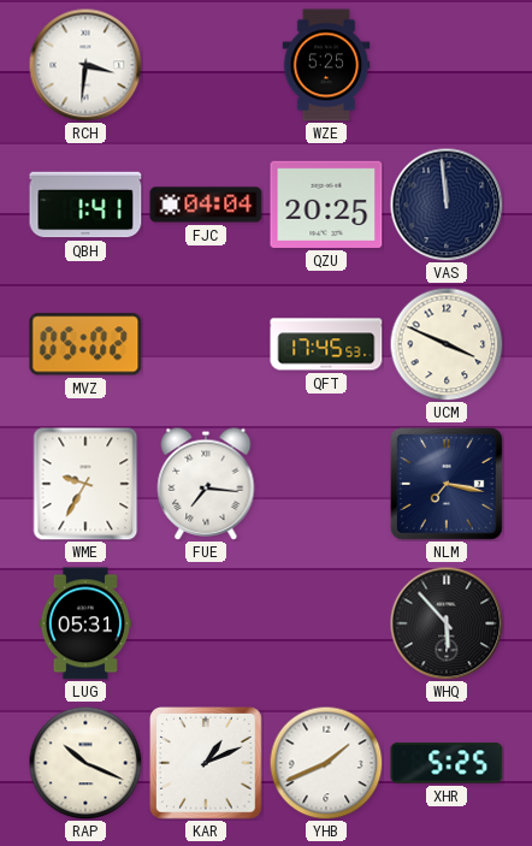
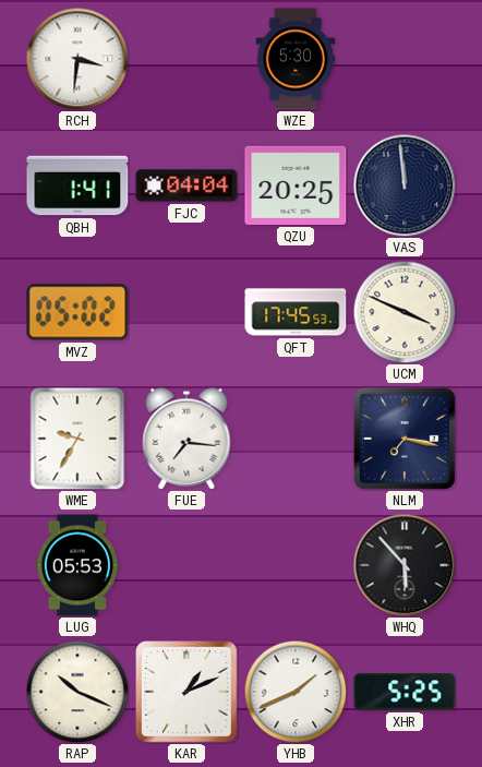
WZE: 5:25 -> 5:30
LUG: 05:31 -> 05:53
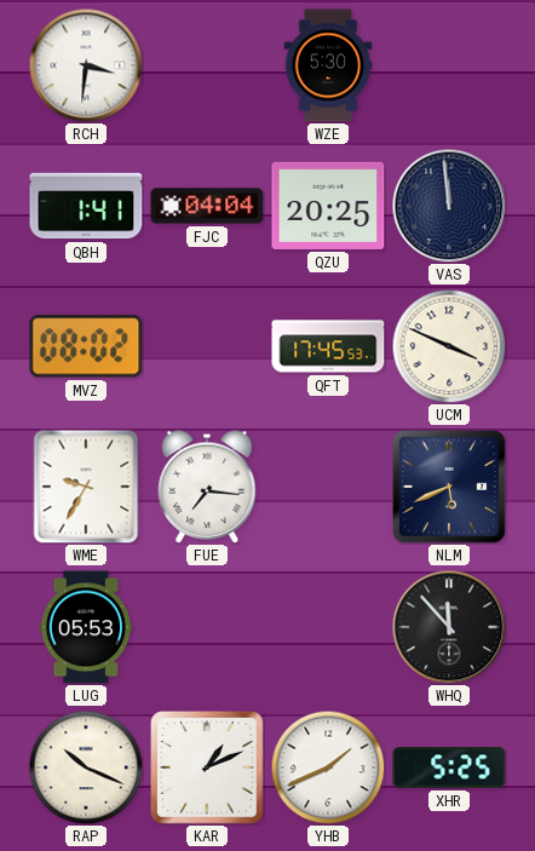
MVZ: 05:02 -> 08:02
NLM: 7:17 -> 5:41
WHQ: 5:53 -> 11:53
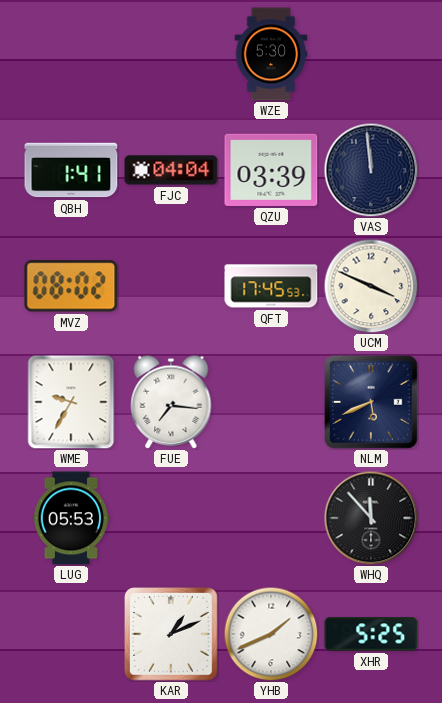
RCH: 3:31 -> none
QZU: 20:25 -> 03:39
RAP: 10:19 -> none
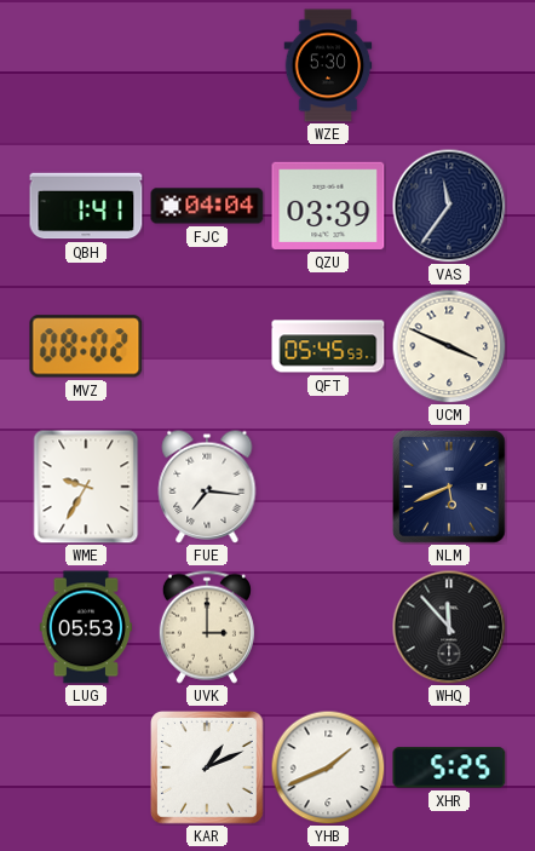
VAS: 11:59 -> 11:36
QFT: 17:45 -> 05:45
UVK: none -> 3:00
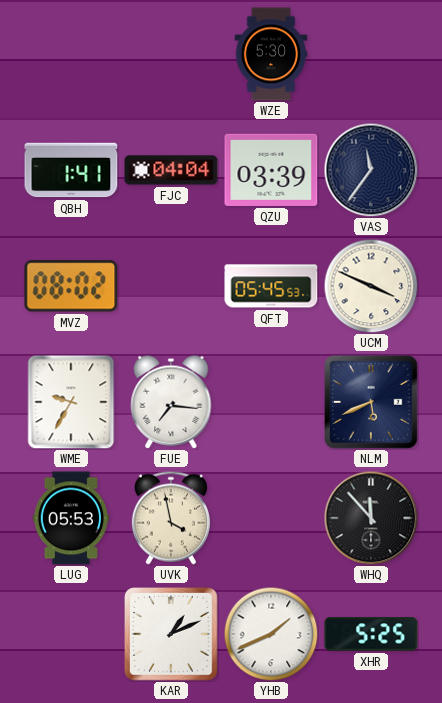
UVK: 3:00 -> 3:58
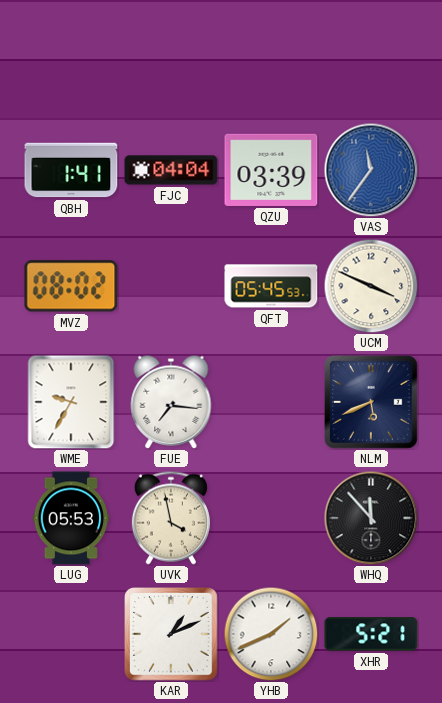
WZE: 5:30 -> none
VAS dial: navy -> blue
XHR: 5:25 -> 5:21
